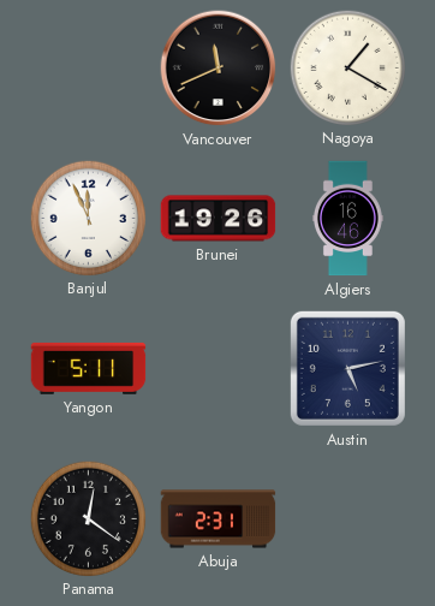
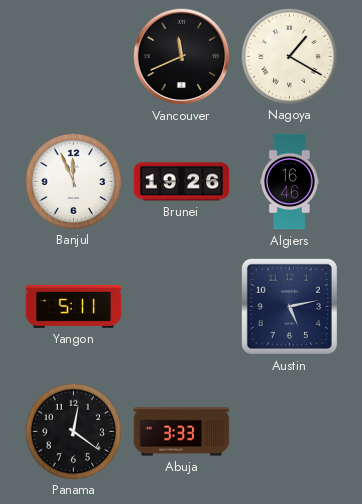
Abuja: 2:31 -> 3:33
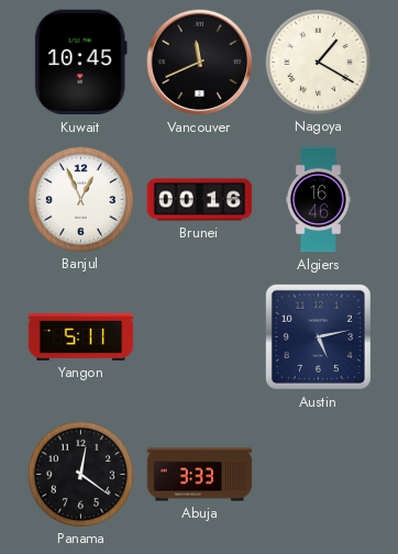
Kuwait: none -> 10:45
Banjul: 11:56 -> 12:56
Brunei: 19:26 -> 00:16
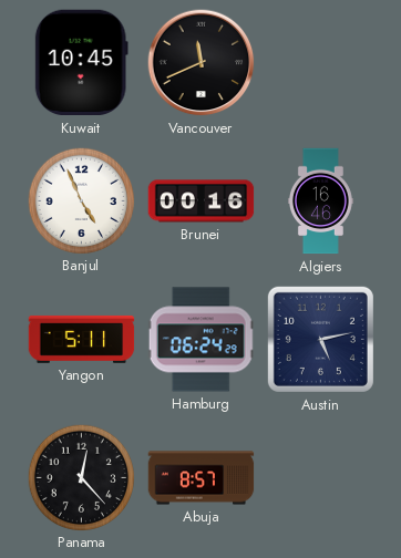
Nagoya: 1:20 -> none
Banjul: 12:56 -> 4:56
Hamburg: none -> 06:24
Panama: 12:21 -> 12:23
Abuja: 3:33 -> 8:57
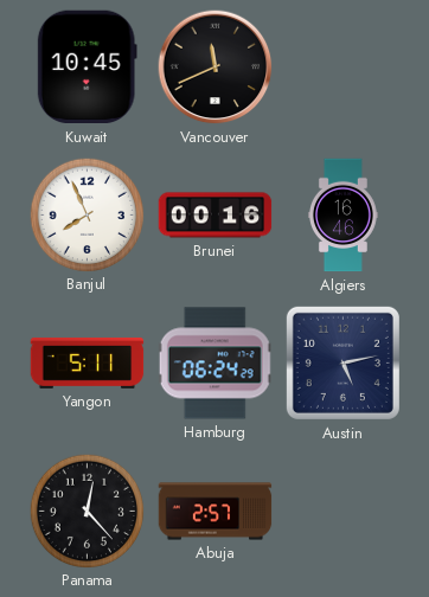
Banjul: 4:56 -> 7:56
Abuja: 8:57 -> 2:57
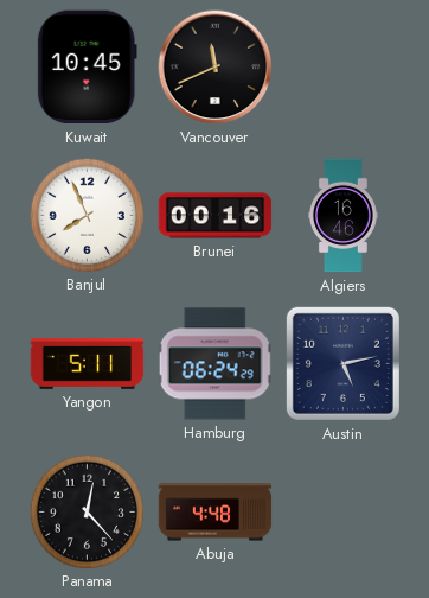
Abuja: 2:57 -> 4:48
